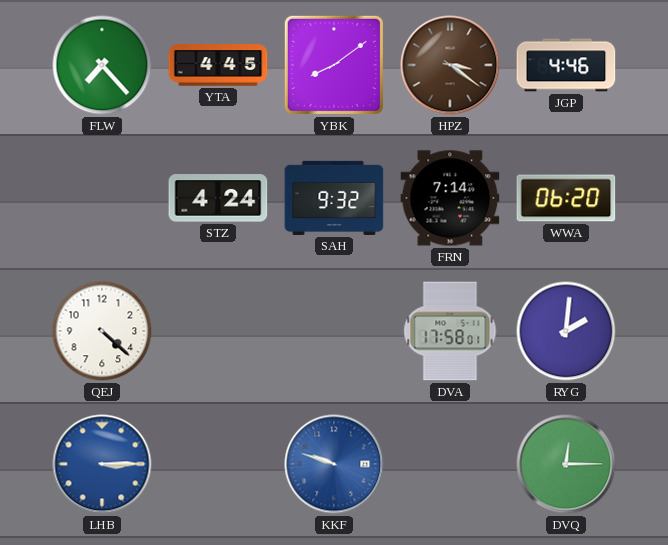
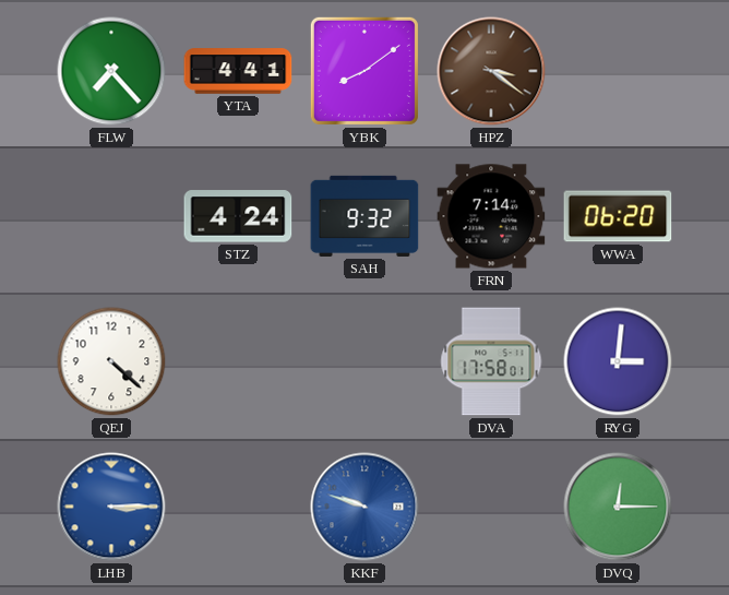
YTA: 4:45 -> 4:41
JGP: 4:46 -> none
RYG: 2:01 -> 3:01
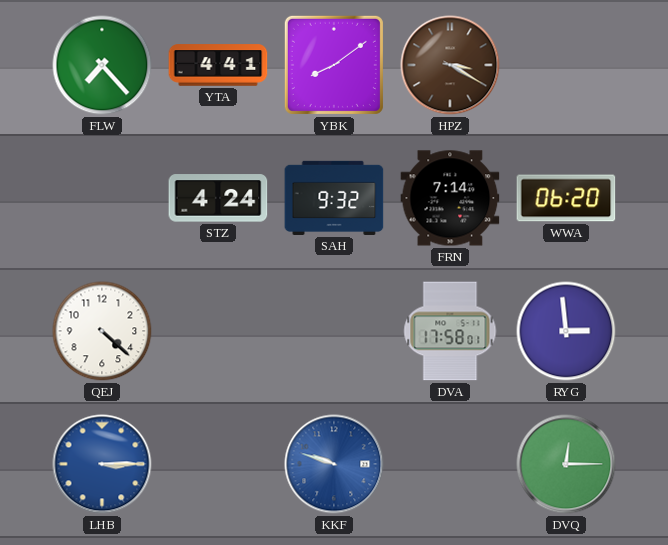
HPZ: 3:21 -> 3:20
RYG: 3:01 -> 2:59
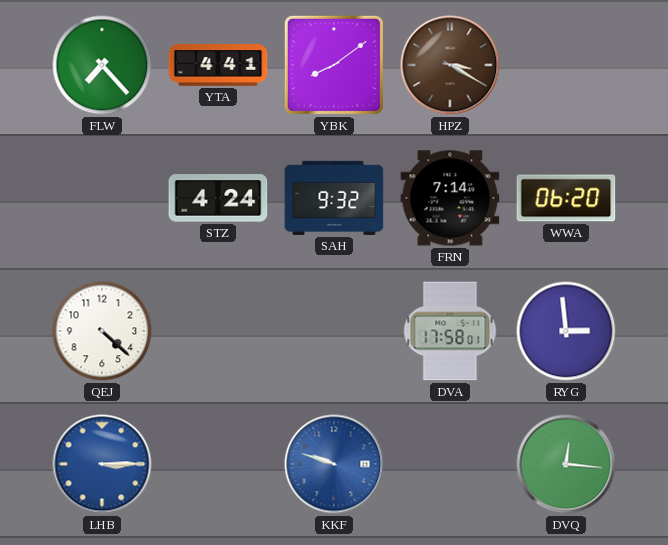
DVQ: 12:15 -> 12:16
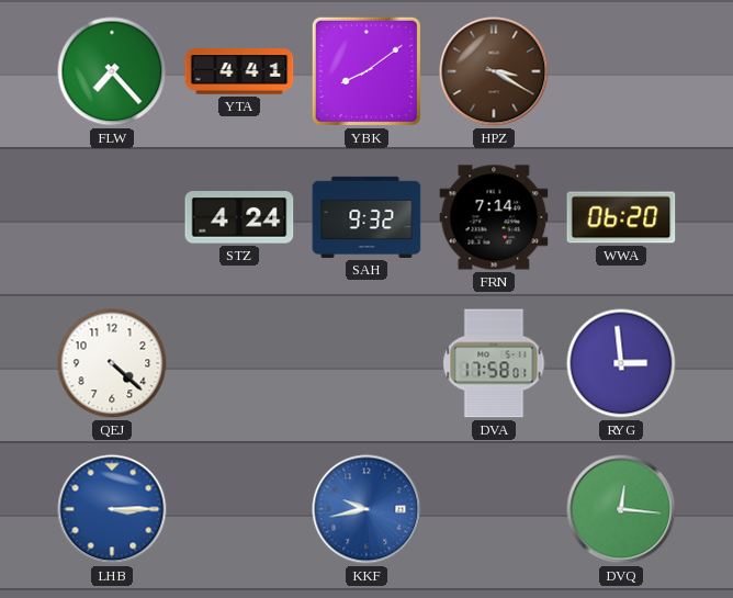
KKF: 9:48 -> 9:43
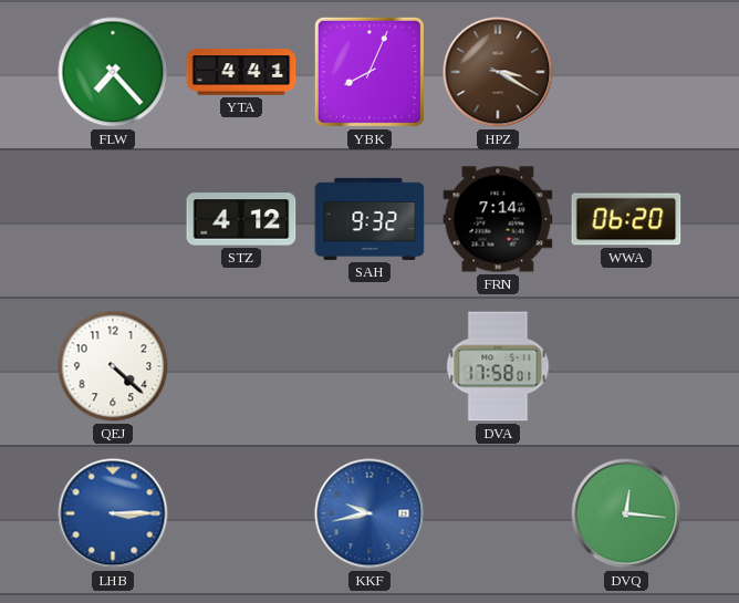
YBK: 8:09 -> 8:04
STZ: 4:24 -> 4:12
RYG: 2:59 -> none
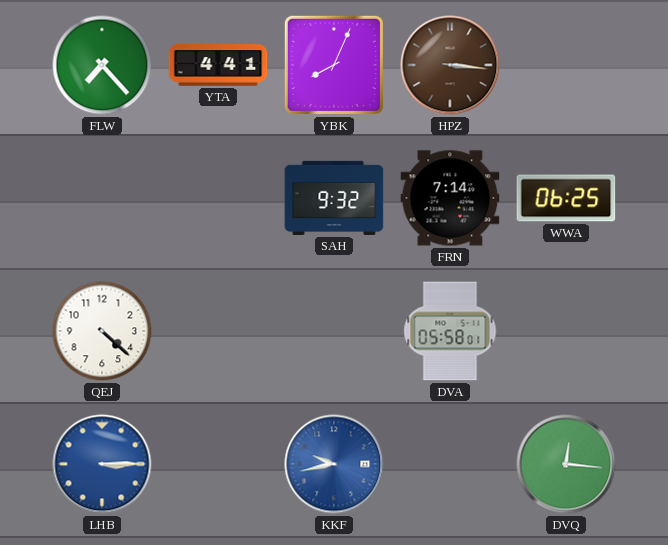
HPZ: 3:20 -> 3:16
STZ: 4:12 -> none
WWA: 06:20 -> 06:25
DVA: 17:58 -> 05:58
